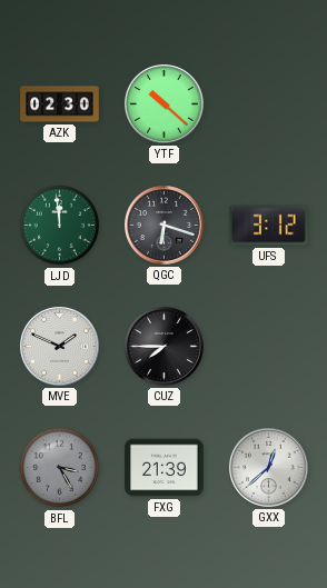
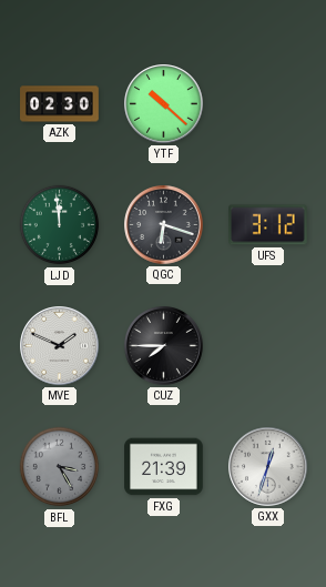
GXX: 12:38 -> 12:33
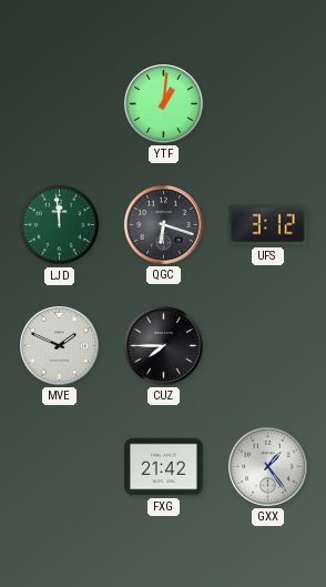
AZK: 02:30 -> none
YTF: 10:22 -> 1:01
BFL: 3:25 -> none
FXG: 21:39 -> 21:42
GXX: 12:33 -> 1:24
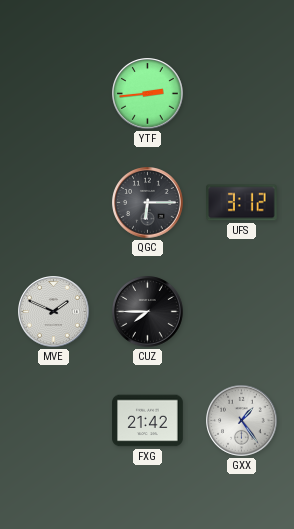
YTF: 1:01 -> 2:44
LJD: 11:59 -> none
QGC: 6:18 -> 6:15
